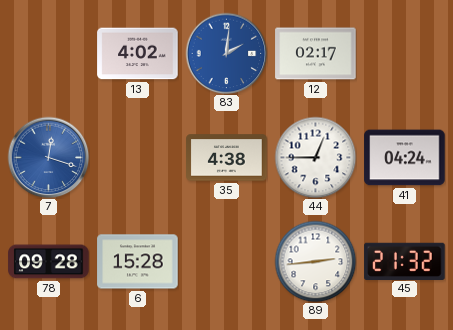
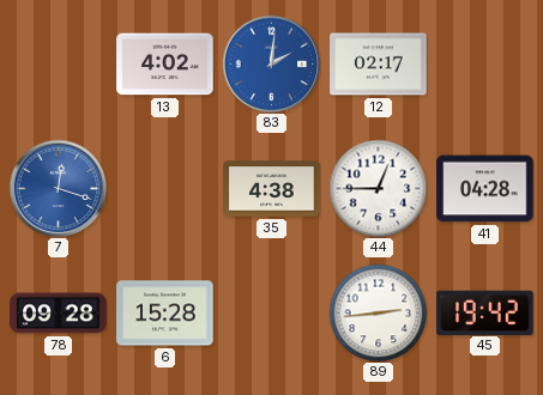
41: 04:24 -> 04:28
45: 21:32 -> 19:42
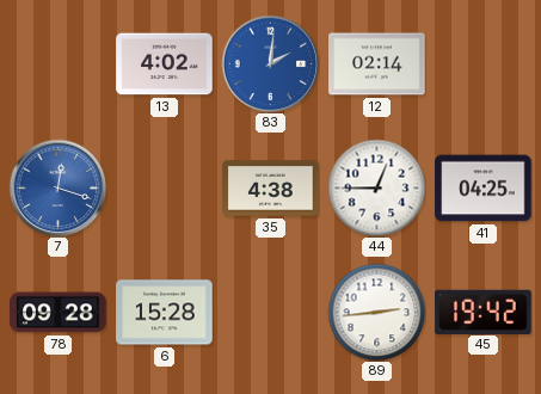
12: 02:17 -> 02:14
41: 04:28 -> 04:25
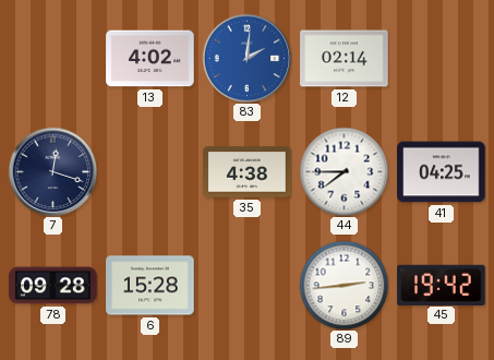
7 dial: blue -> navy
44: 12:45 -> 7:45
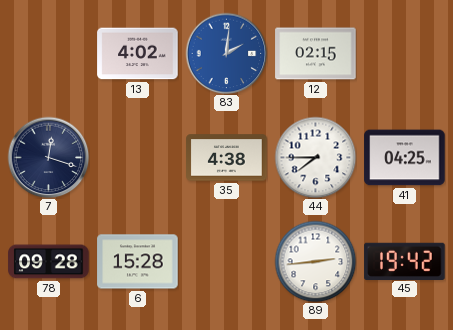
12: 02:14 -> 02:15
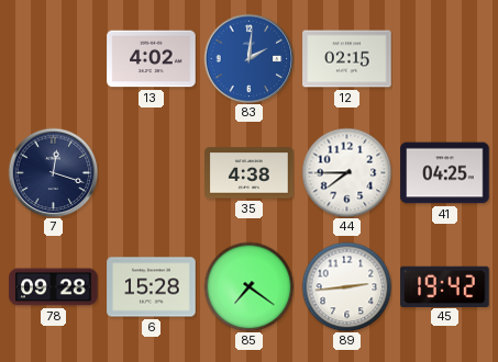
85: none -> 7:21
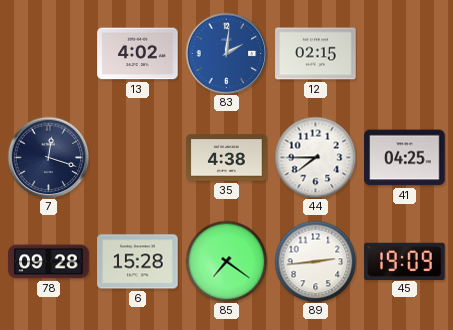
45: 19:42 -> 19:09
